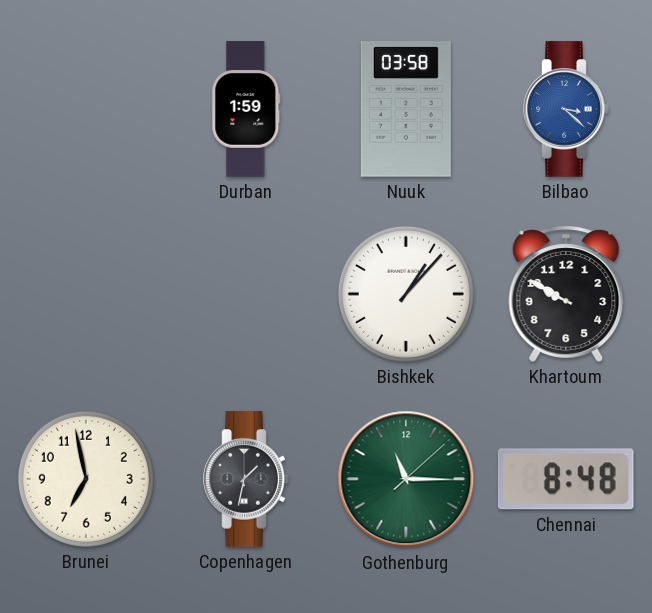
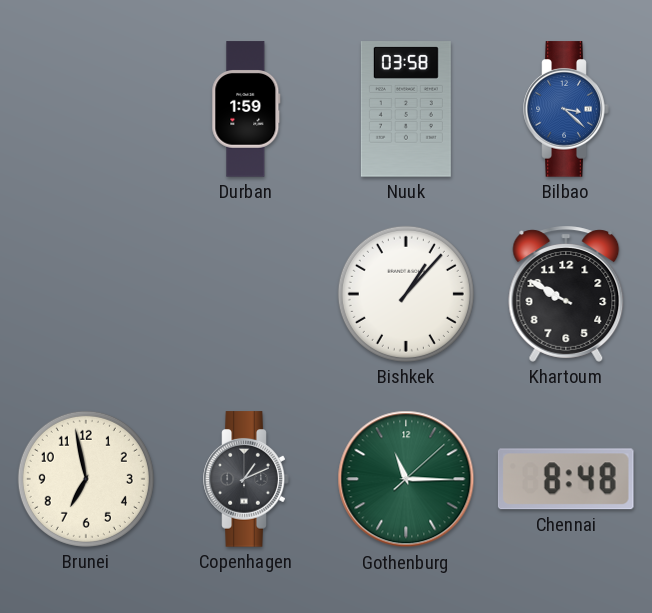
Copenhagen: 1:32 -> 1:11
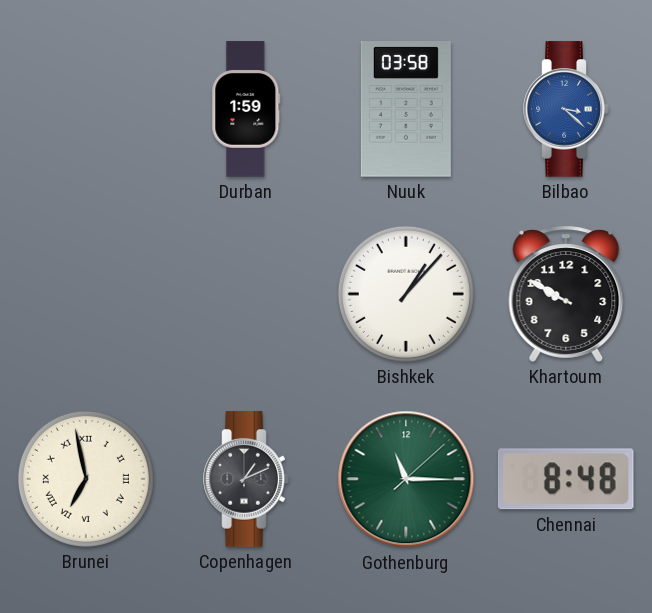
Brunei numerals: Arabic -> Roman
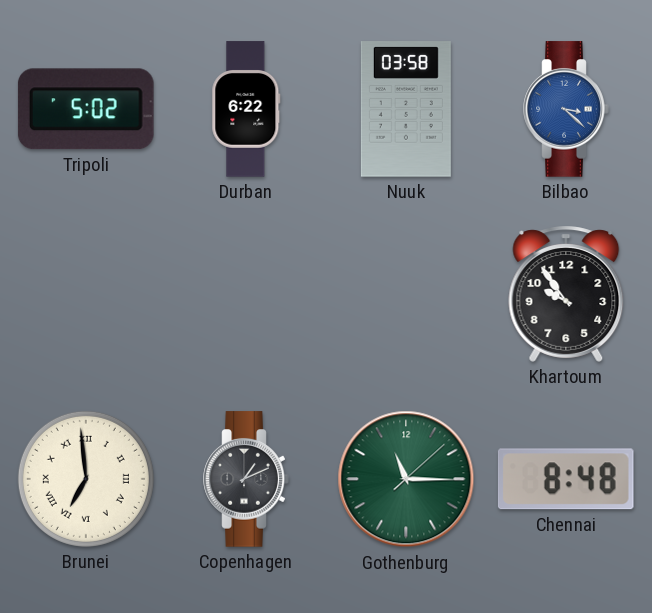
Tripoli: none -> 5:02
Durban: 1:59 -> 6:22
Bishkek: 1:07 -> none
Khartoum: 9:50 -> 9:54
Brunei: 6:58 -> 6:59
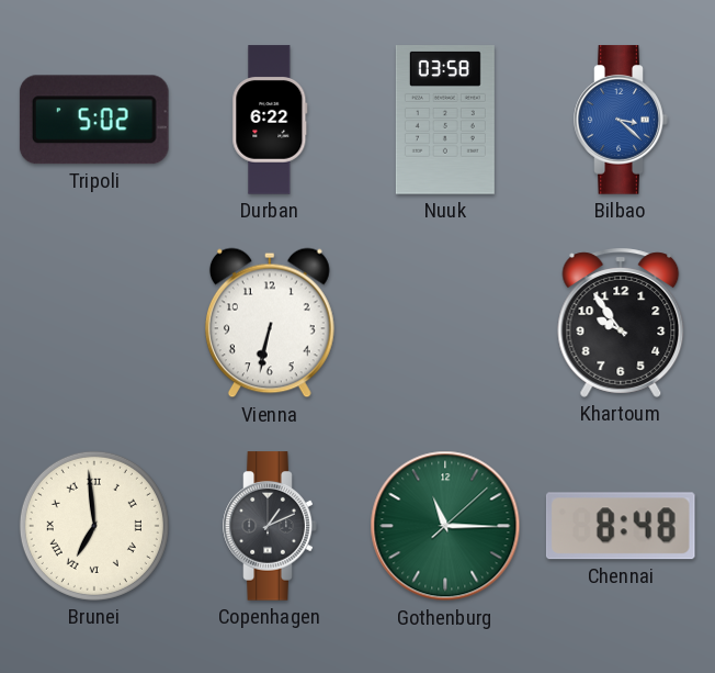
Vienna: none -> 6:32
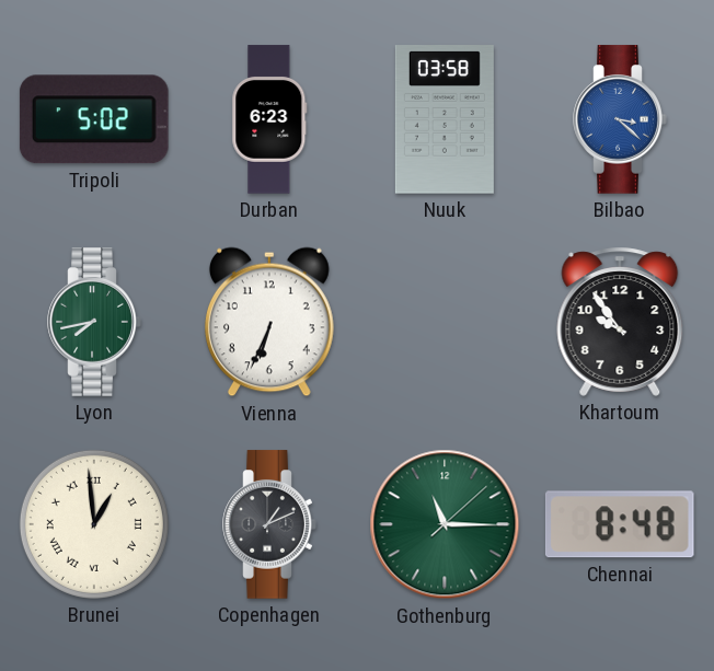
Durban: 6:22 -> 6:23
Lyon: none -> 7:43
Vienna: 6:32 -> 6:34
Brunei: 6:59 -> 12:59
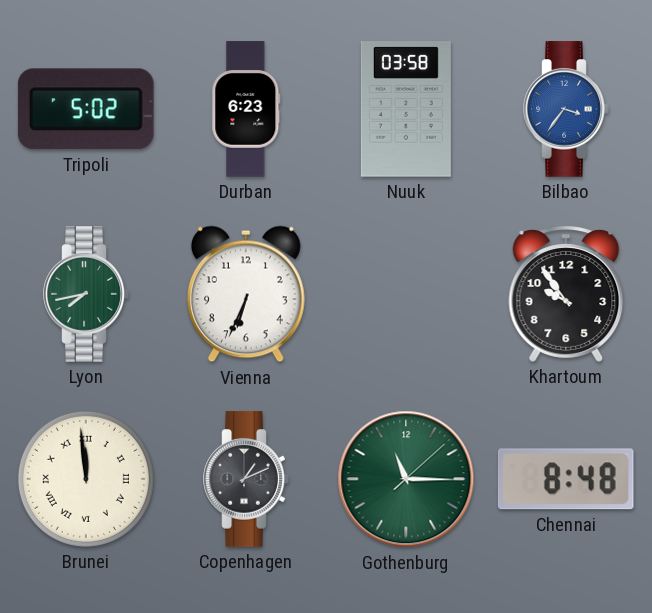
Bilbao: 3:22 -> 3:36
Brunei: 12:59 -> 11:59
